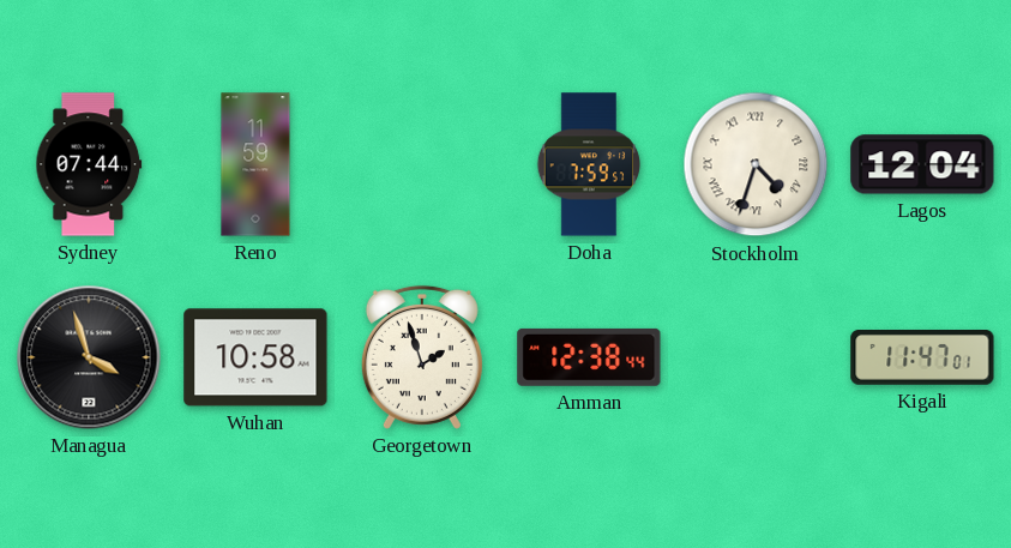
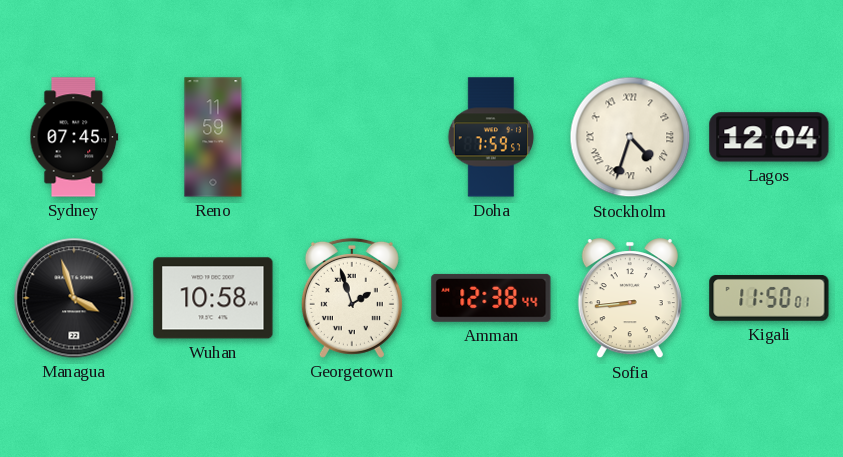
Sydney: 07:44 -> 07:45
Sofia: none -> 8:44
Kigali: 11:47 -> 11:50
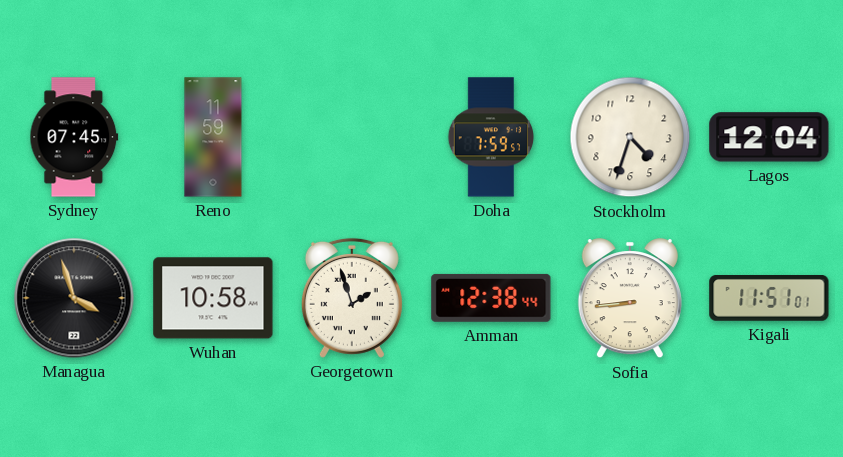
Stockholm numerals: Roman -> Arabic
Kigali: 11:50 -> 11:51
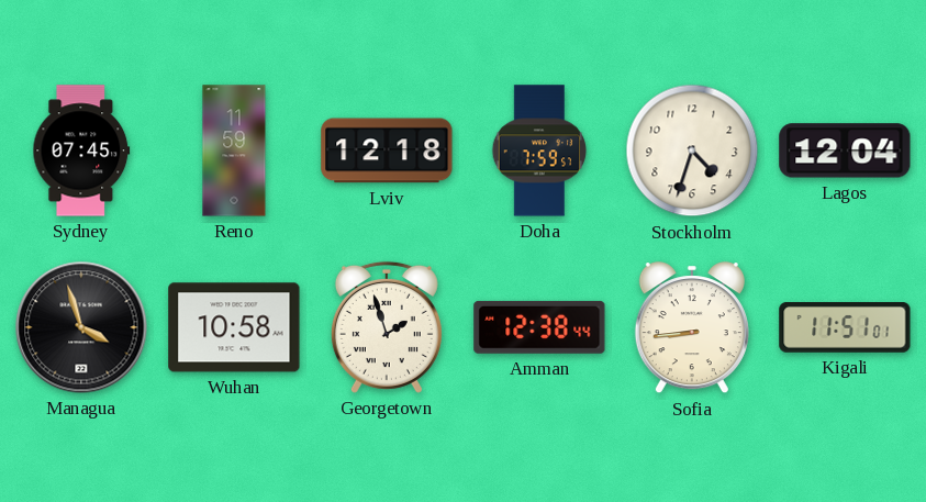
Lviv: none -> 12:18
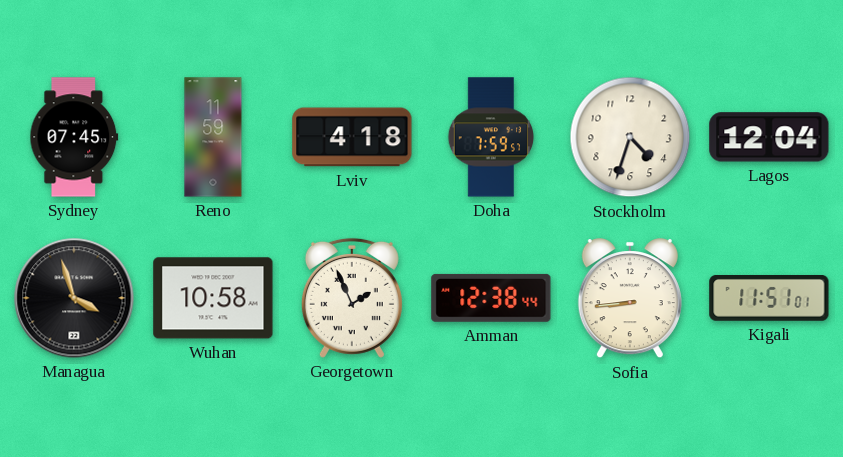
Lviv: 12:18 -> 4:18
Georgetown: 1:57 -> 1:56
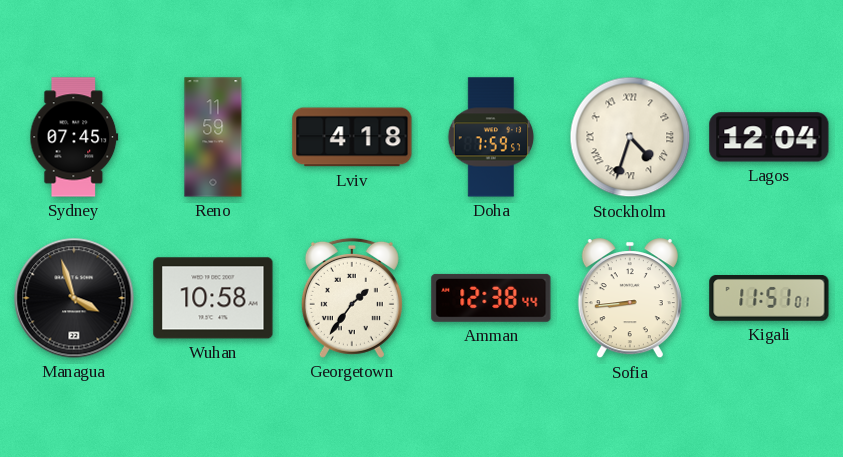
Stockholm numerals: Arabic -> Roman
Georgetown: 1:56 -> 1:36
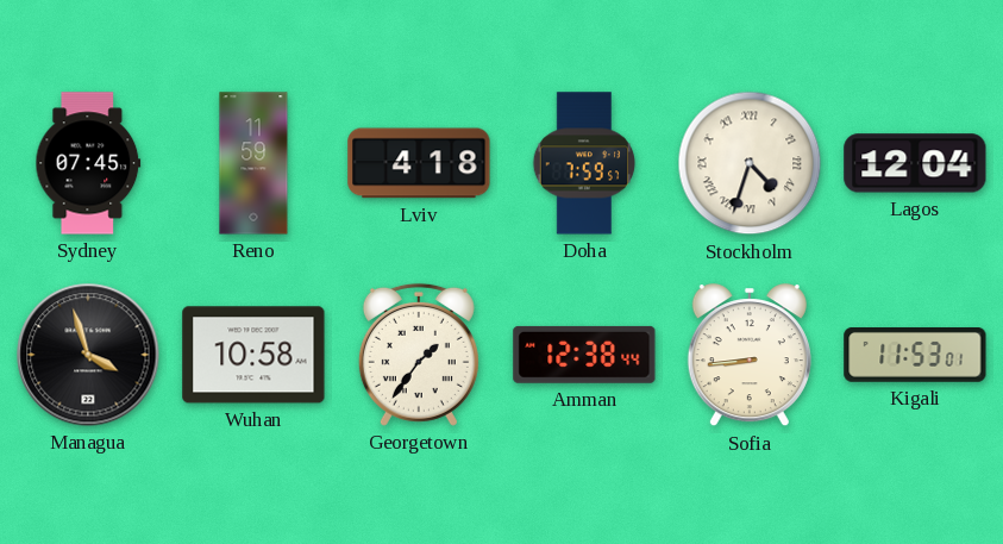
Kigali: 11:51 -> 11:53
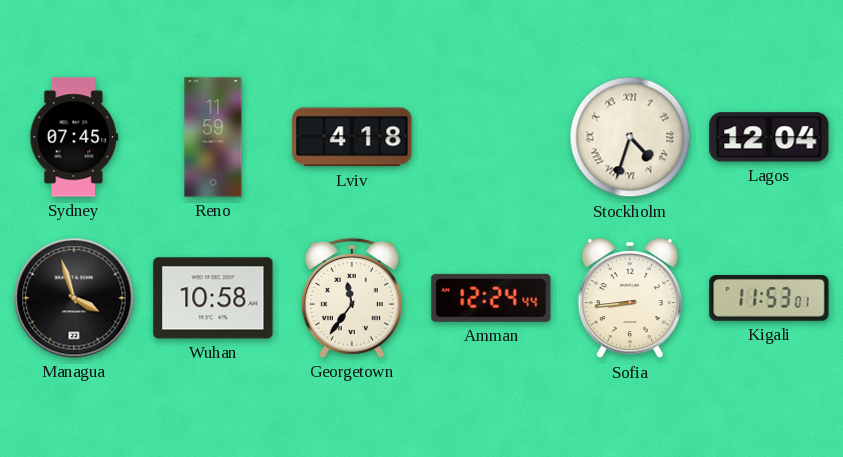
Doha: 7:59 -> none
Georgetown: 1:36 -> 11:36
Amman: 12:38 -> 12:24
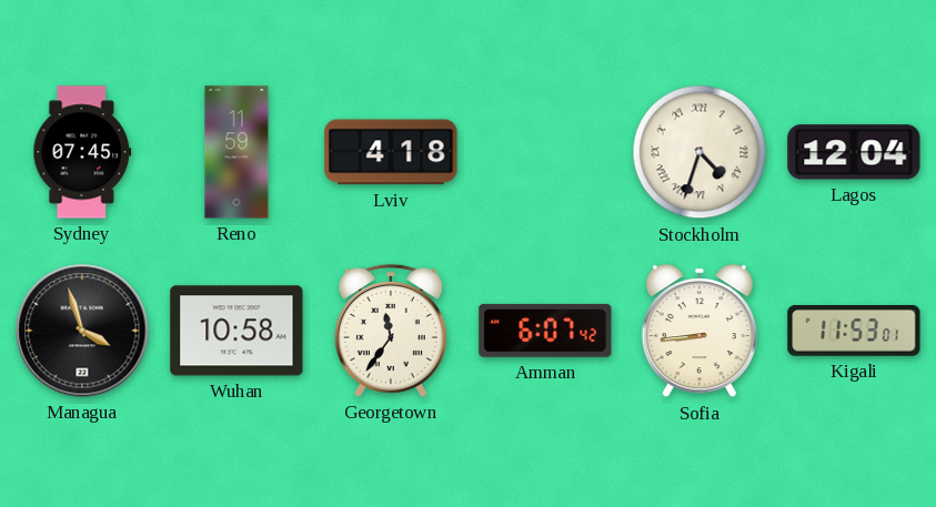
Amman: 12:24 -> 6:07
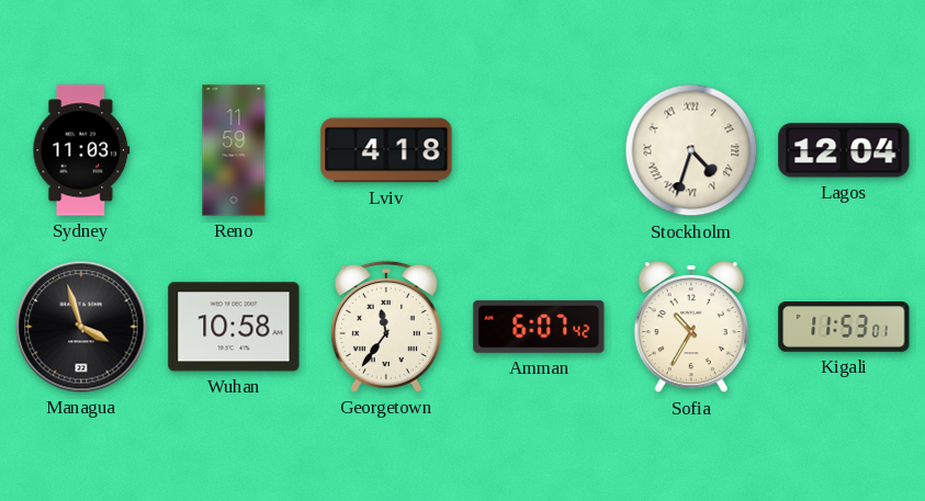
Sydney: 07:45 -> 11:03
Sofia: 8:44 -> 10:35
